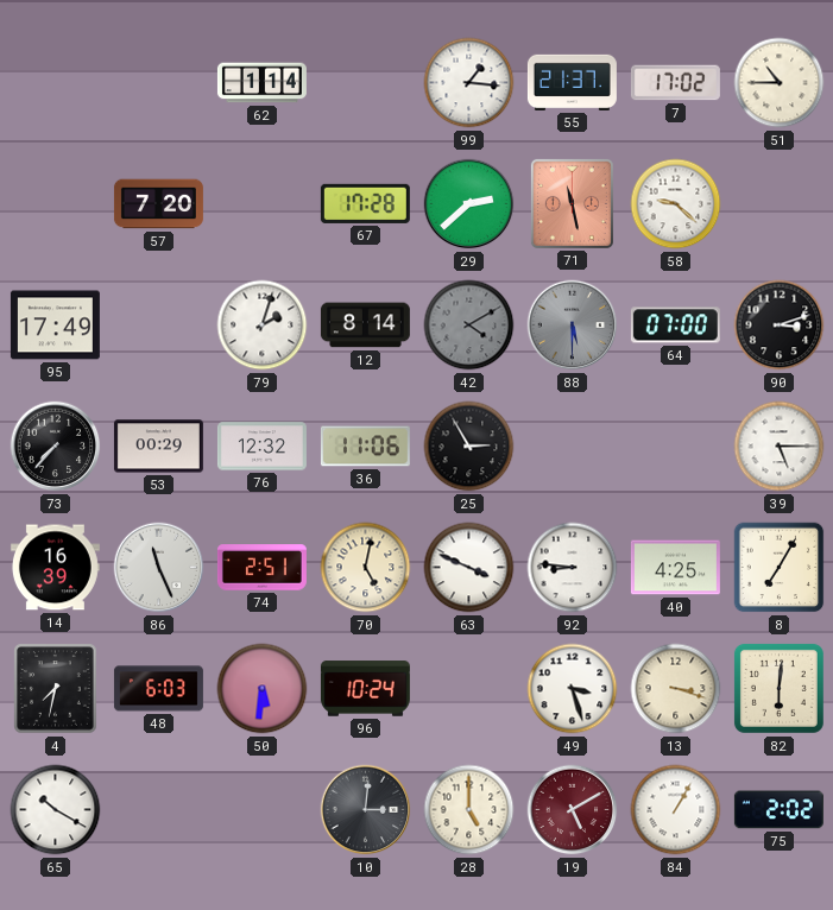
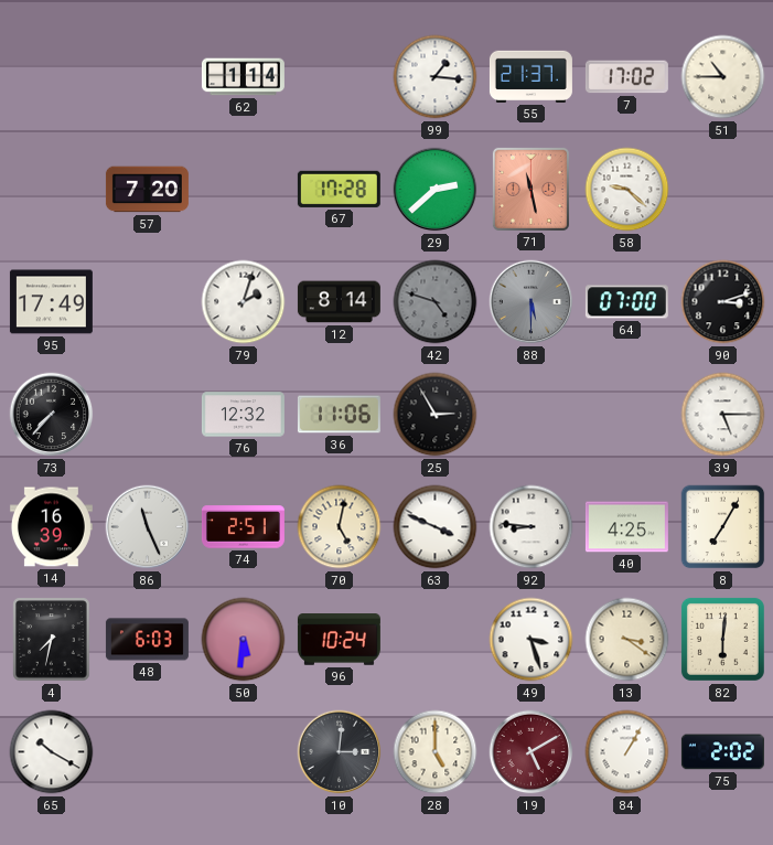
42: 4:10 -> 4:48
53: 00:29 -> none
13: 3:18 -> 3:21
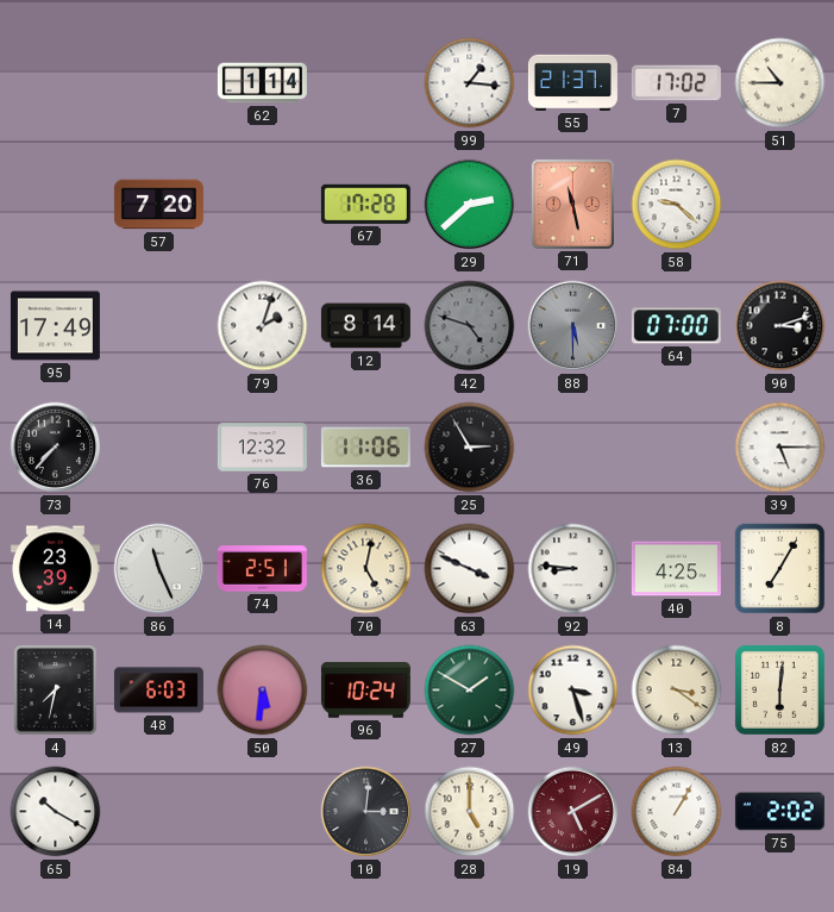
14: 16:39 -> 23:39
27: none -> 1:50
